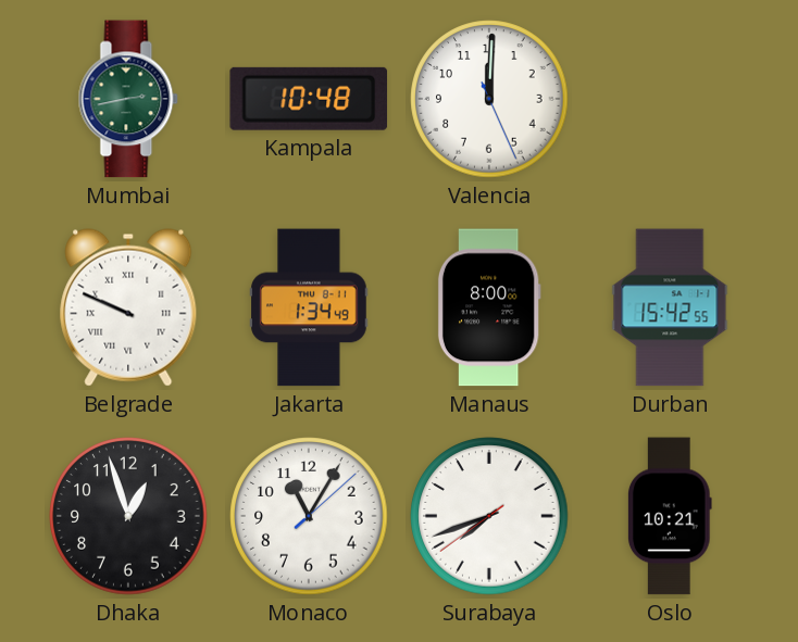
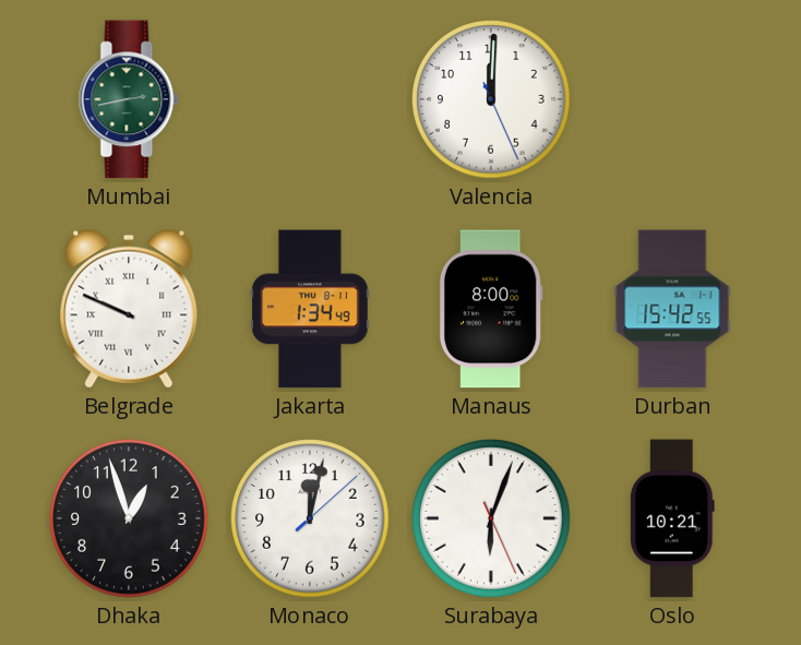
Kampala: 10:48 -> none
Monaco: 11:05 -> 12:02
Surabaya: 7:41 -> 6:03
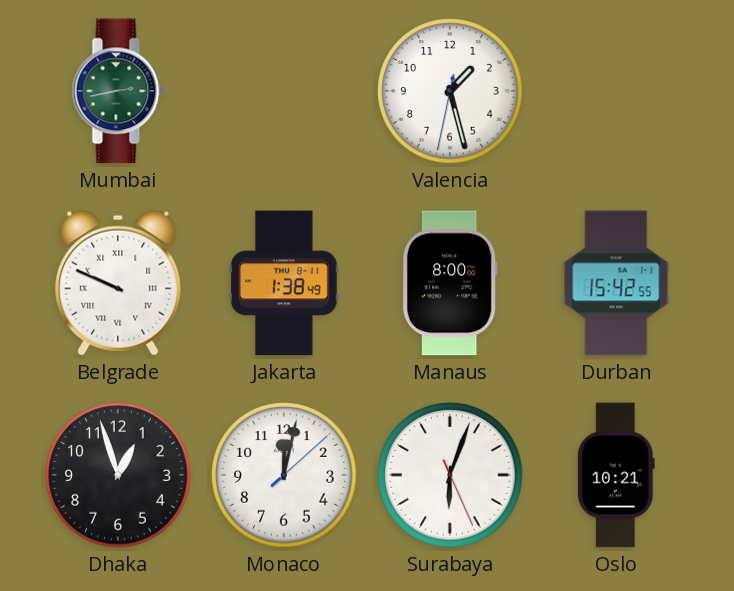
Valencia: 12:00 -> 1:27
Jakarta: 1:34 -> 1:38
